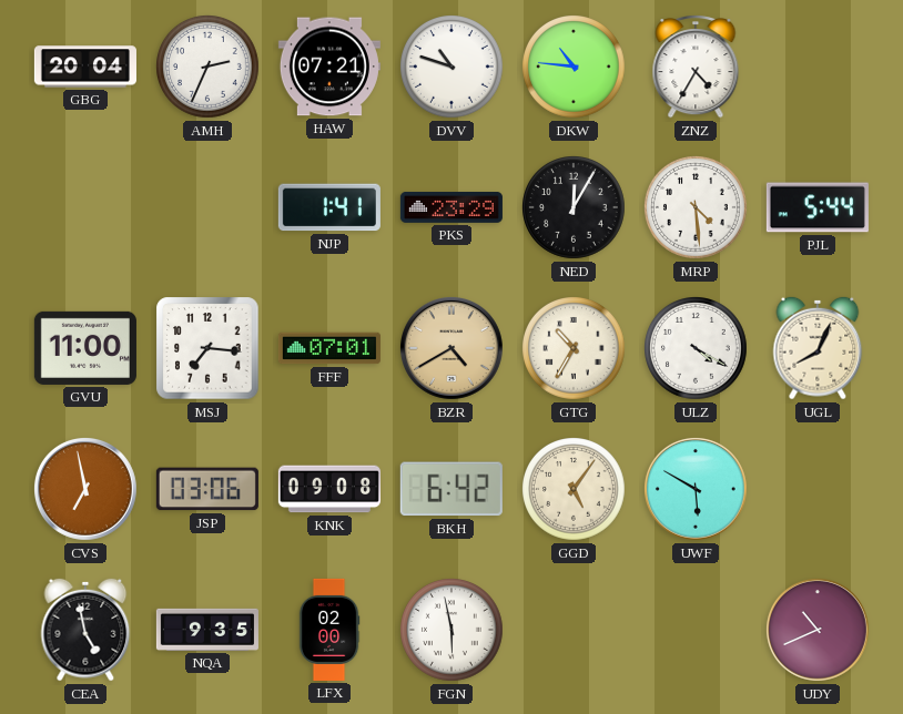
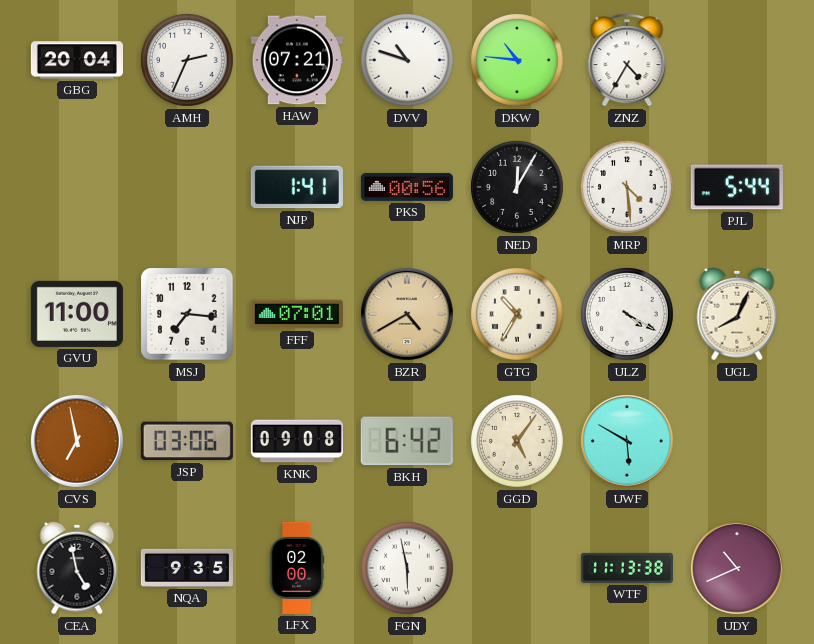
PKS: 23:29 -> 00:56
WTF: none -> 11:13
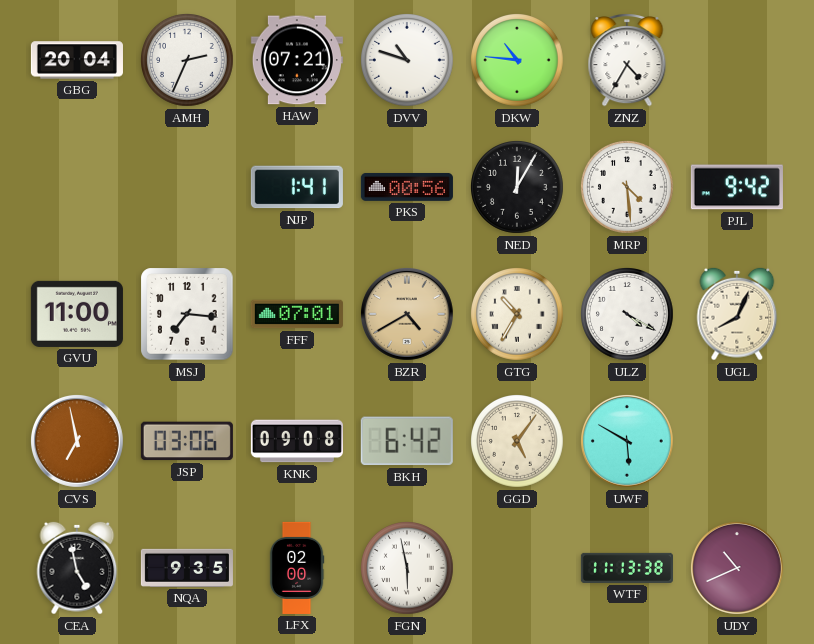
PJL: 5:44 -> 9:42
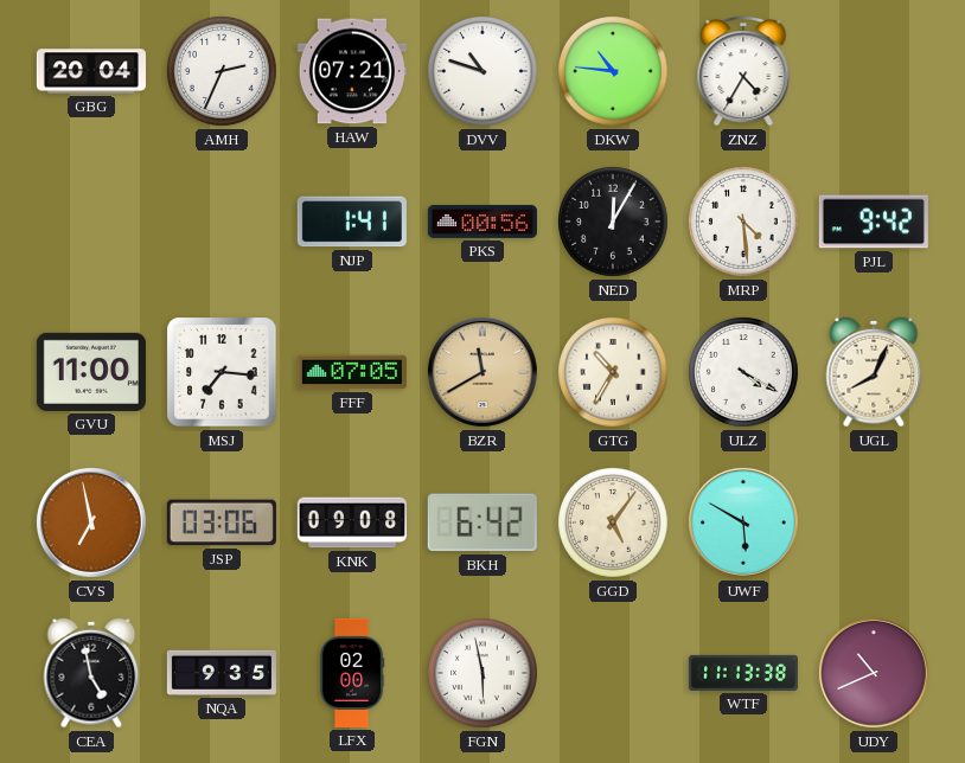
FFF: 07:01 -> 07:05
BZR: 4:40 -> 11:40
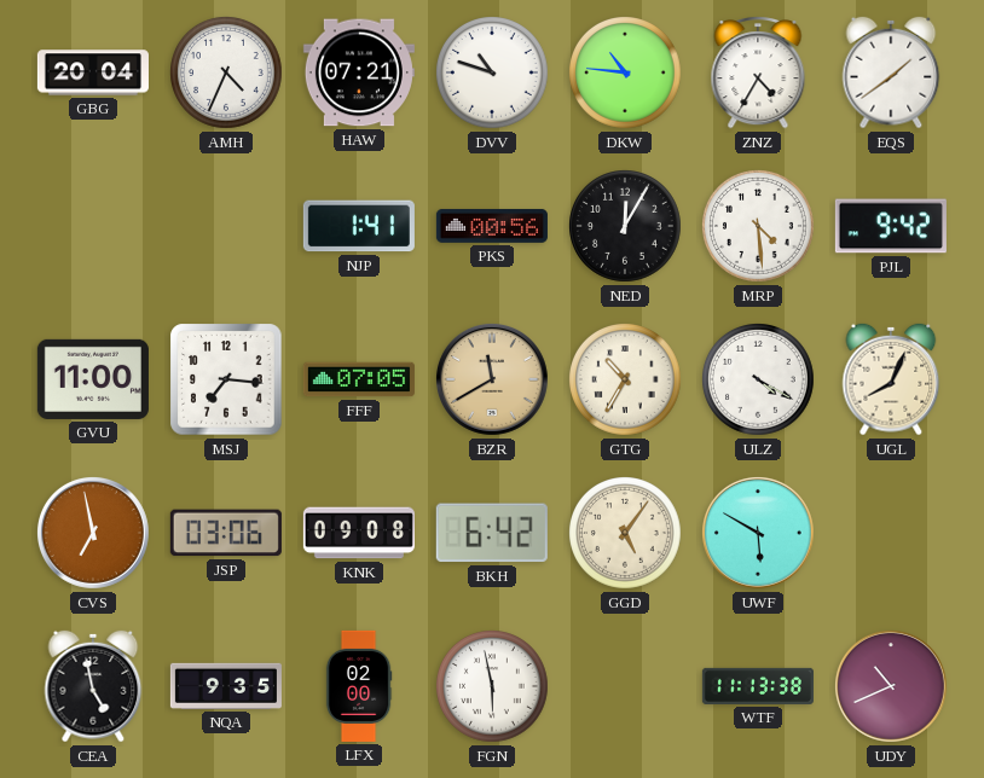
AMH: 2:34 -> 4:34
EQS: none -> 1:39
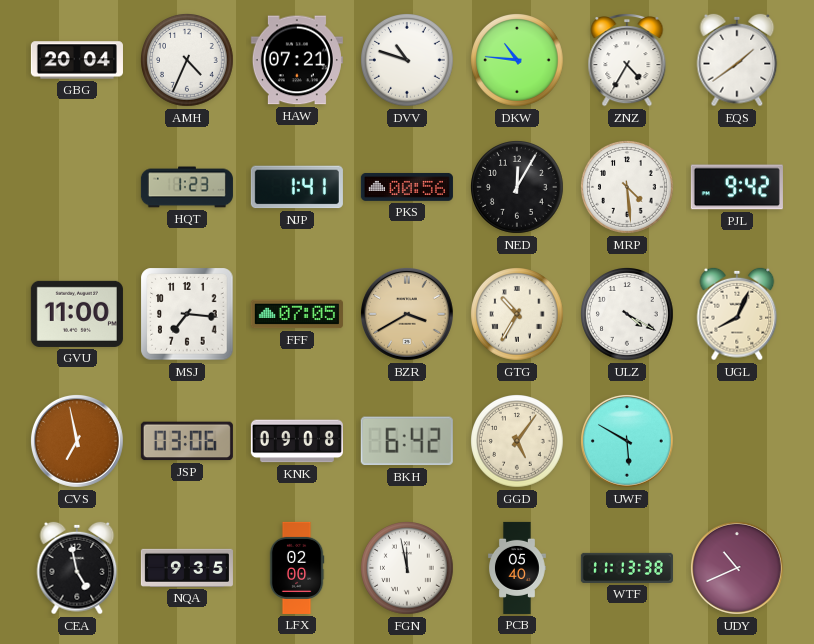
HQT: none -> 1:23
BZR: 11:40 -> 3:40
FGN: 5:58 -> 11:58
PCB: none -> 05:40
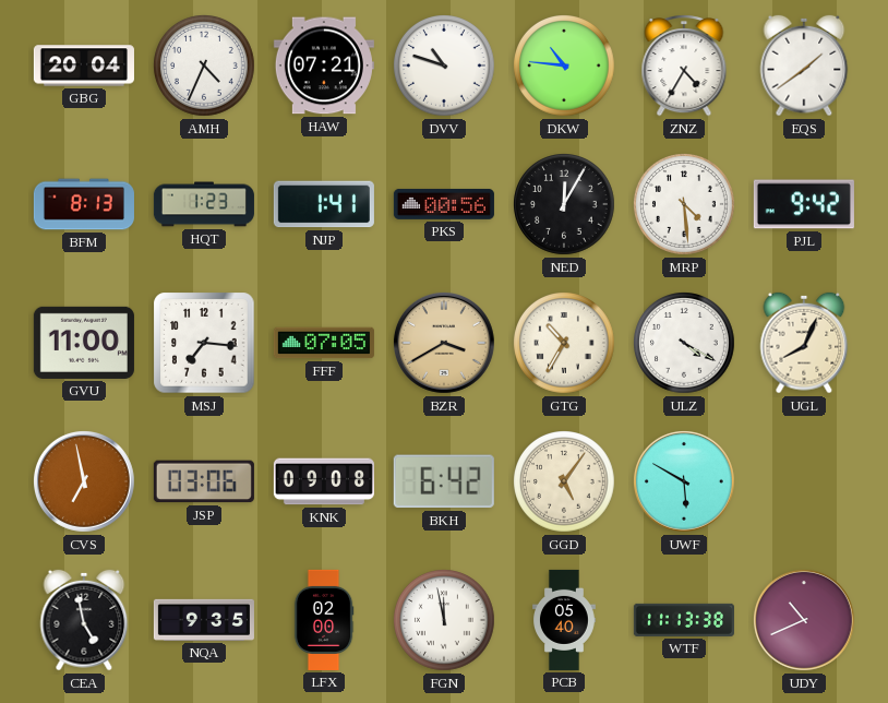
BFM: none -> 8:13
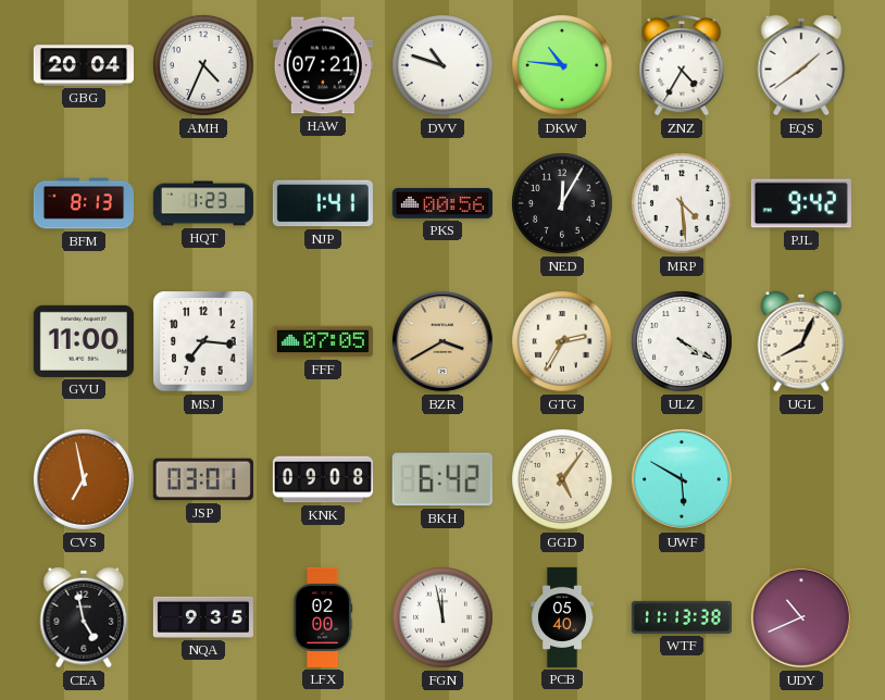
GTG: 10:35 -> 2:35
JSP: 03:06 -> 03:01
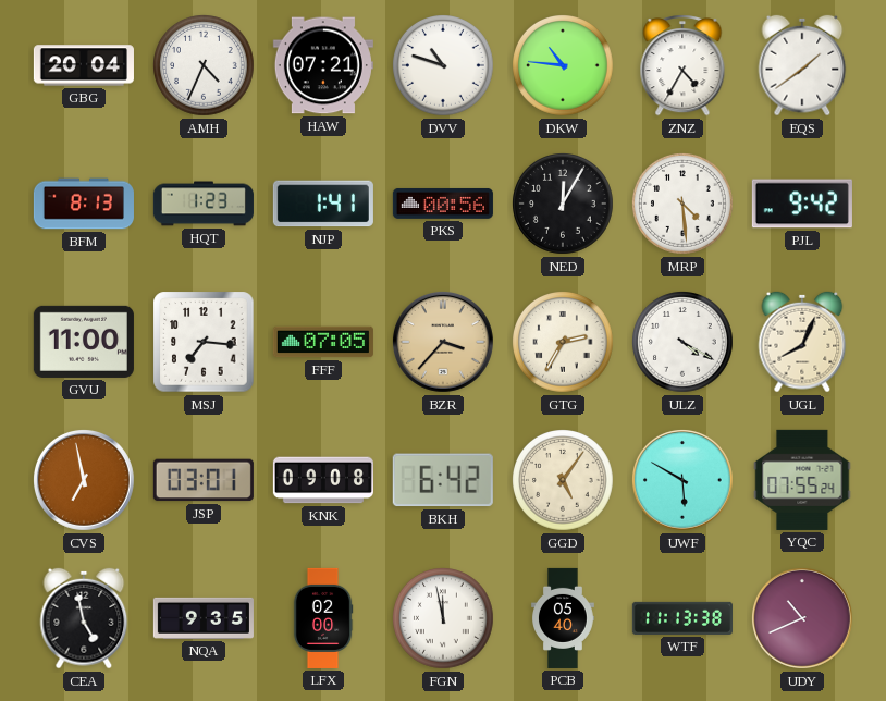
BZR: 3:40 -> 3:37
YQC: none -> 07:55
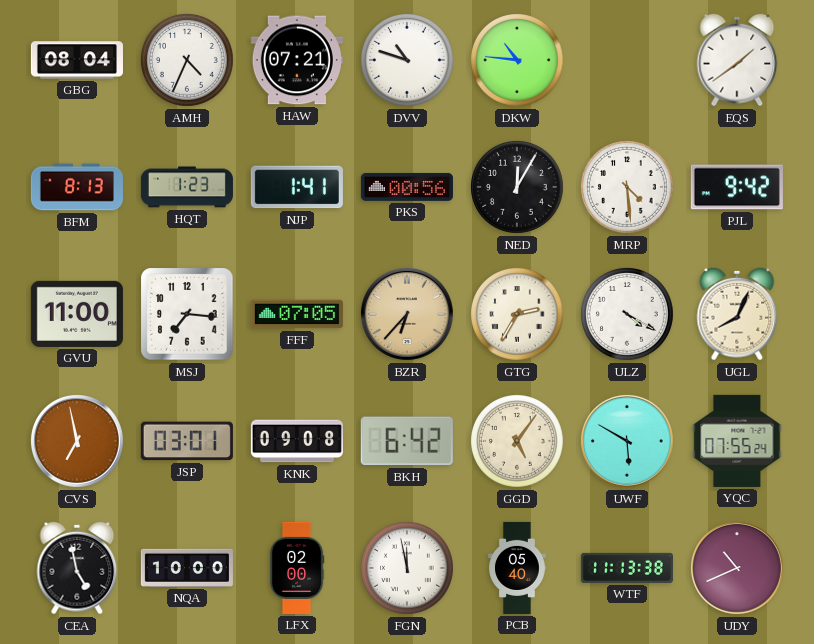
GBG: 20:04 -> 08:04
ZNZ: 4:35 -> none
BZR: 3:37 -> 6:37
NQA: 9:35 -> 10:00
